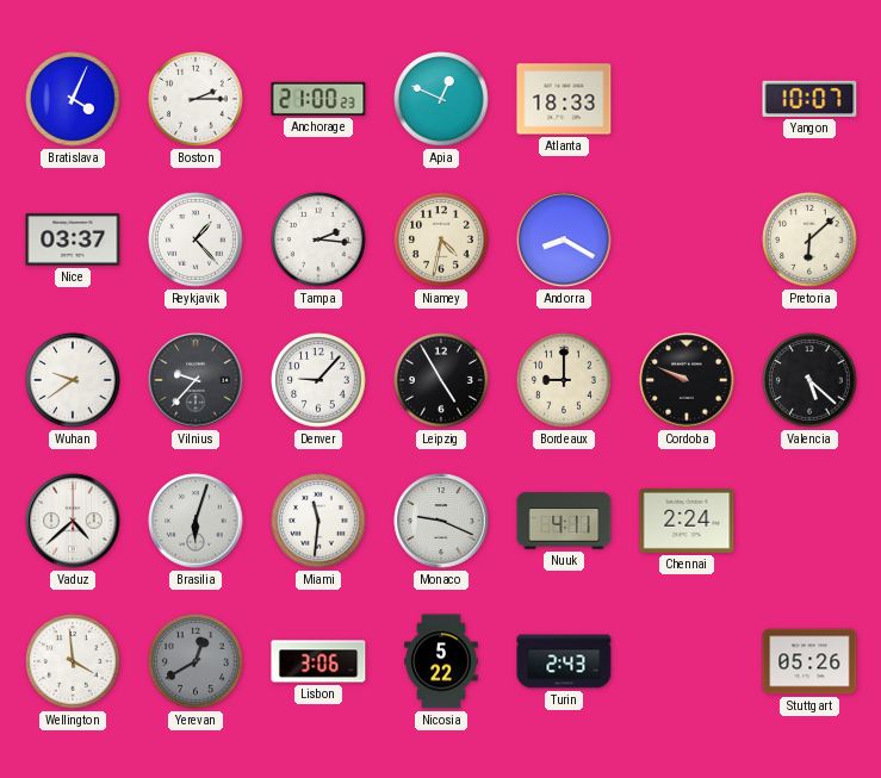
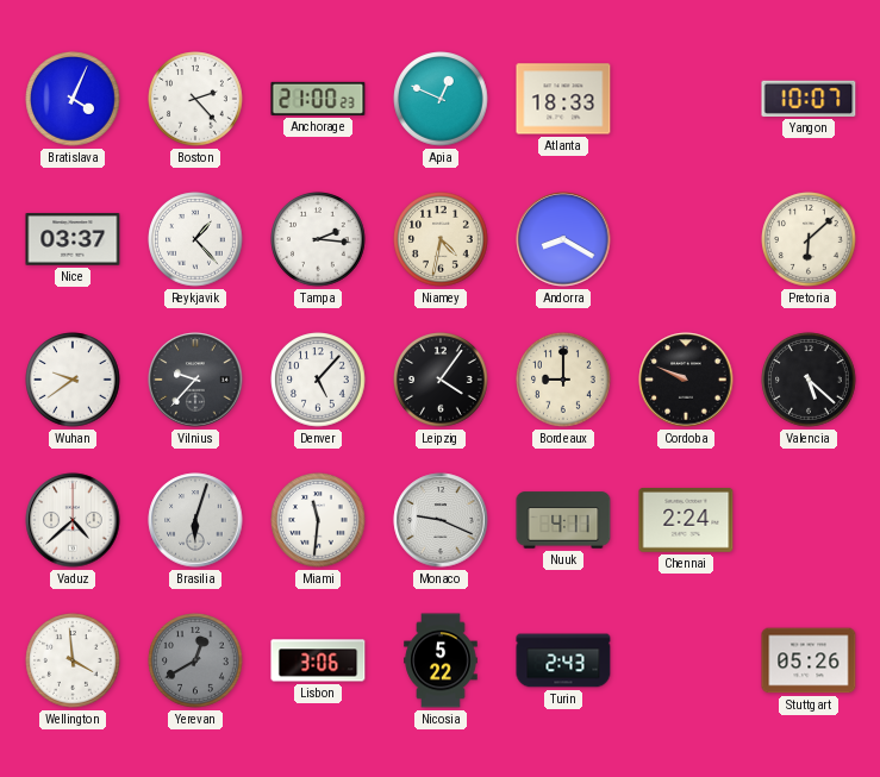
Boston: 2:15 -> 2:23
Denver: 9:07 -> 5:07
Leipzig: 4:55 -> 4:06
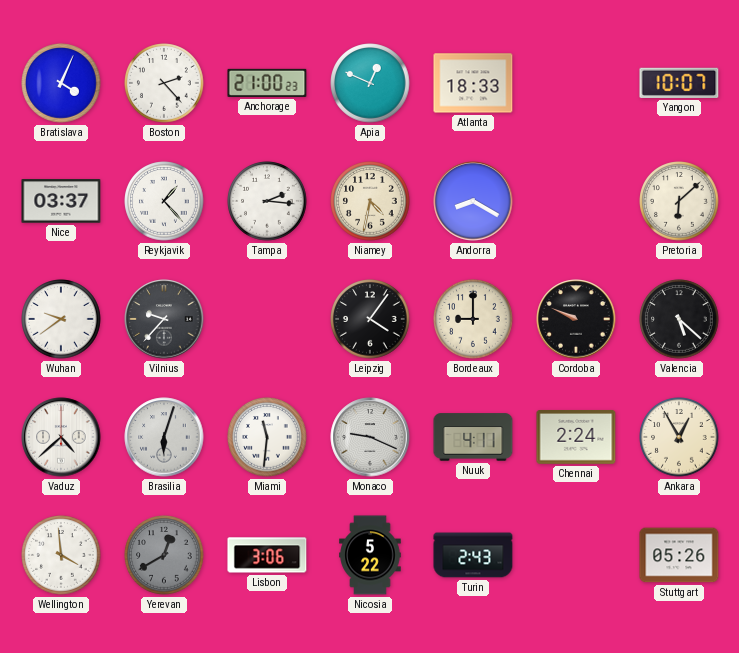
Denver: 5:07 -> none
Ankara: none -> 12:55
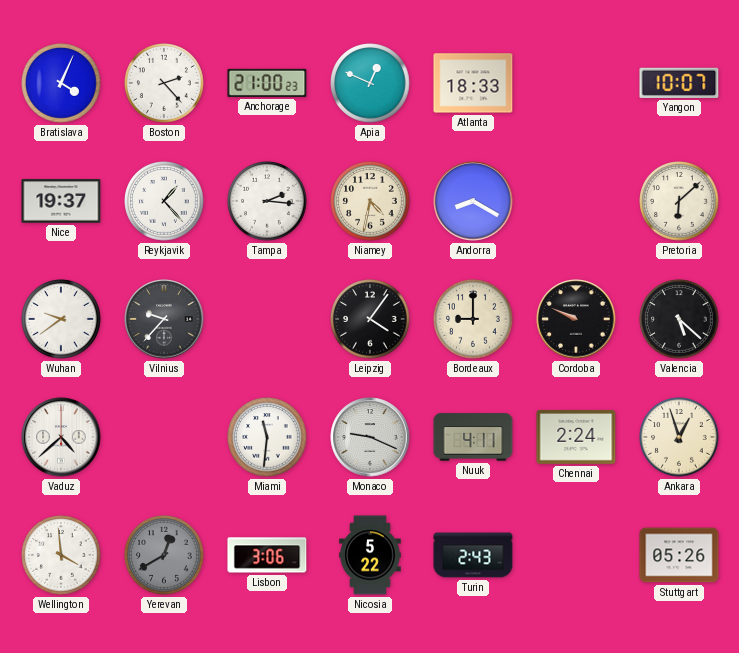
Nice: 03:37 -> 19:37
Brasilia: 6:03 -> none
Ankara: 12:55 -> 12:57
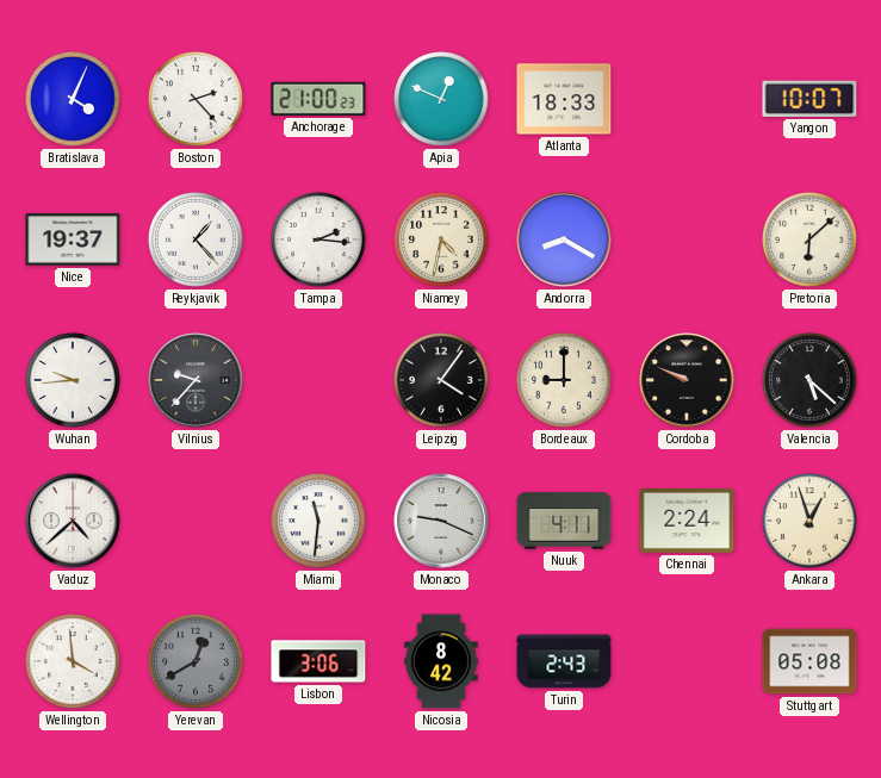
Wuhan: 9:39 -> 9:44
Nicosia: 5:22 -> 8:42
Stuttgart: 05:26 -> 05:08
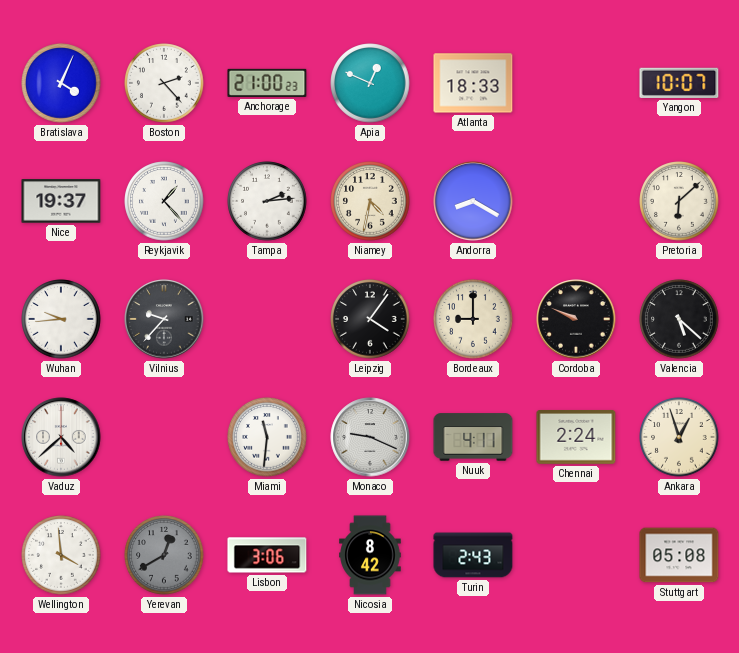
Tampa: 2:16 -> 2:14
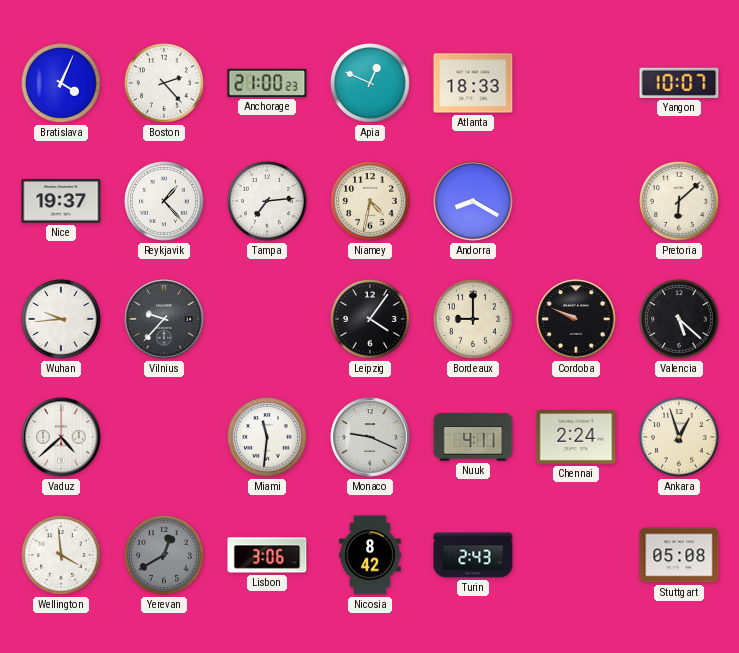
Tampa: 2:14 -> 7:14
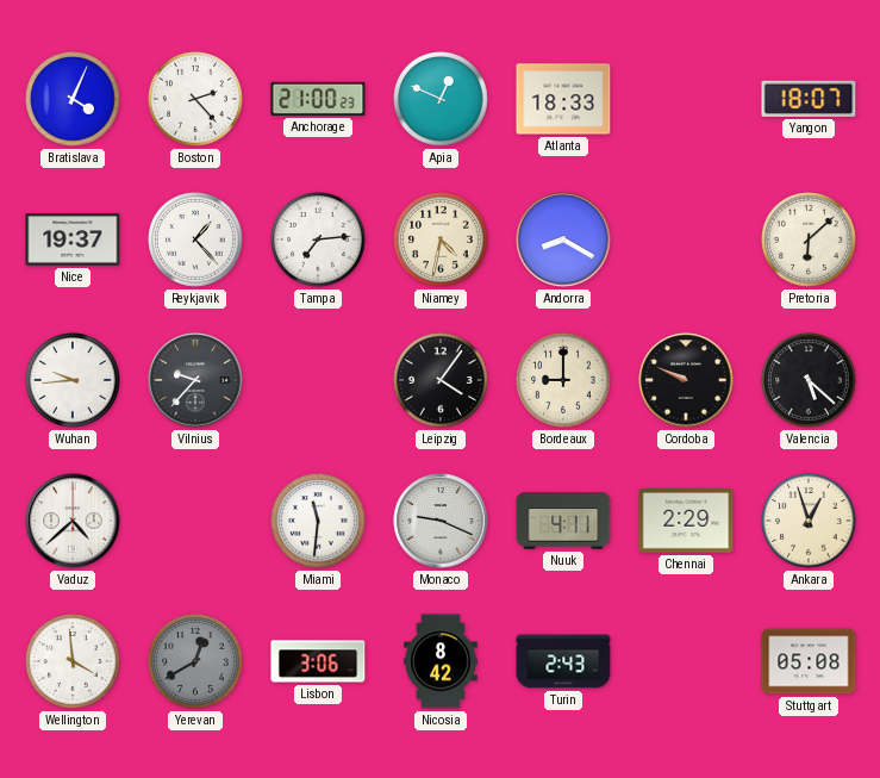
Yangon: 10:07 -> 18:07
Chennai: 2:24 -> 2:29
